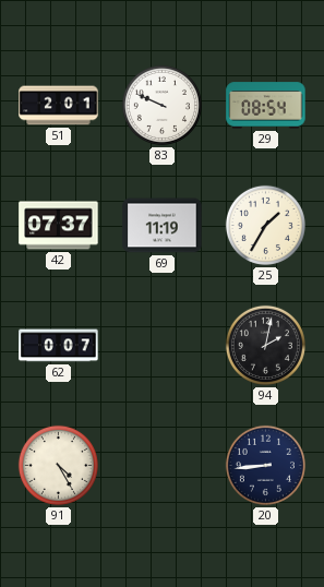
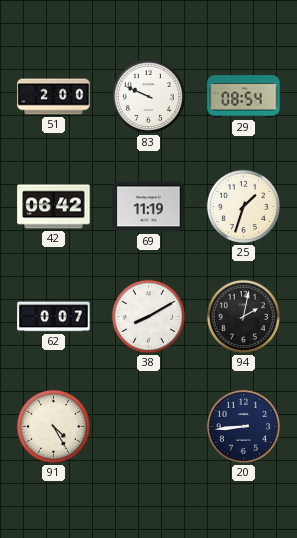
51: 2:01 -> 2:00
42: 07:37 -> 06:42
25: 1:35 -> 1:33
38: none -> 8:10
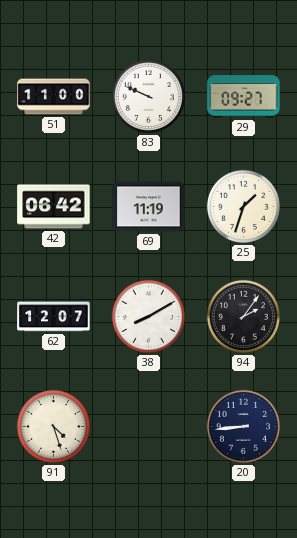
51: 2:00 -> 11:00
29: 08:54 -> 09:27
62: 0:07 -> 12:07
94: 2:02 -> 2:06
91: 4:25 -> 4:27
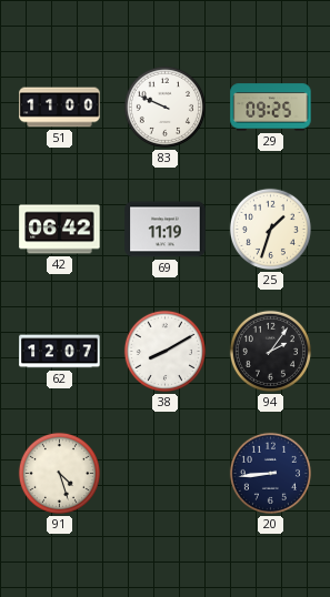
29: 09:27 -> 09:25
